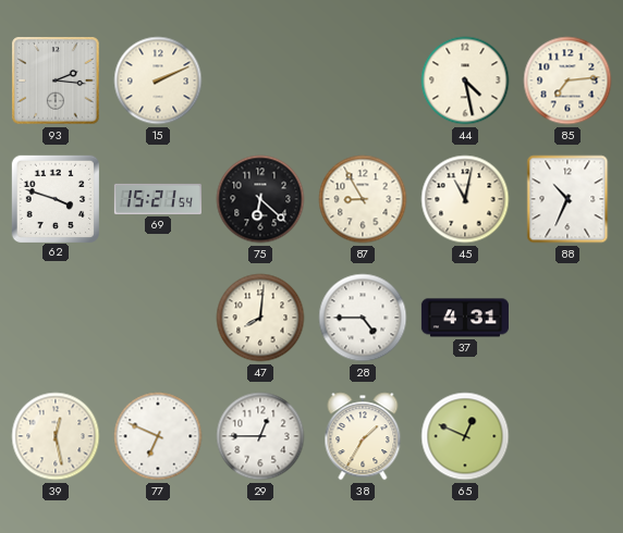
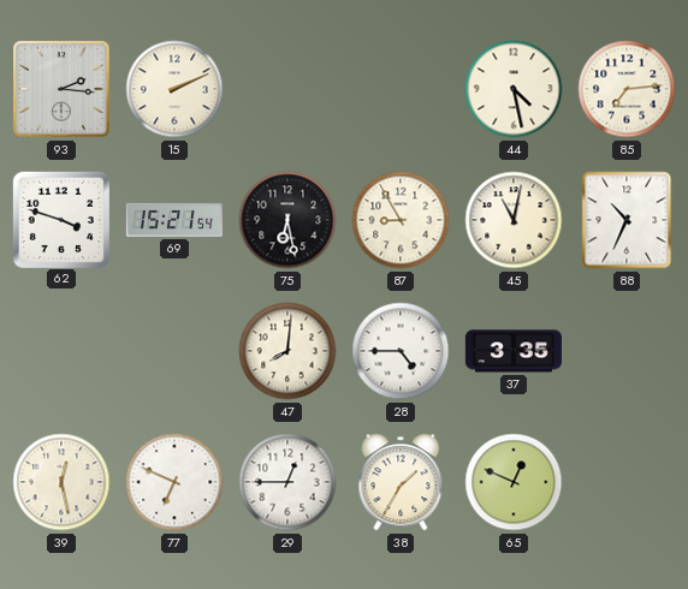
75: 6:22 -> 6:28
37: 4:31 -> 3:35
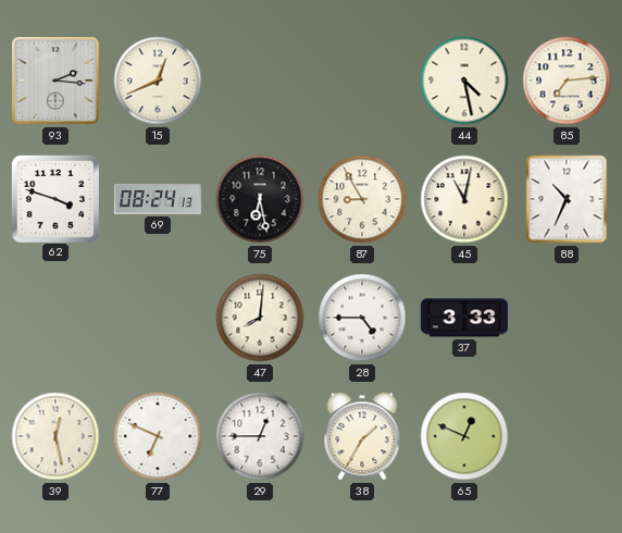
15: 2:11 -> 12:41
69: 15:21 -> 08:24
37: 3:35 -> 3:33
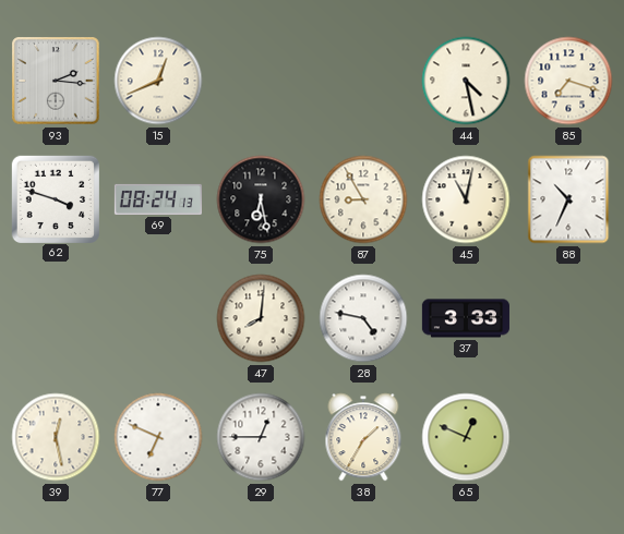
85: 7:14 -> 7:18
28: 4:45 -> 4:47
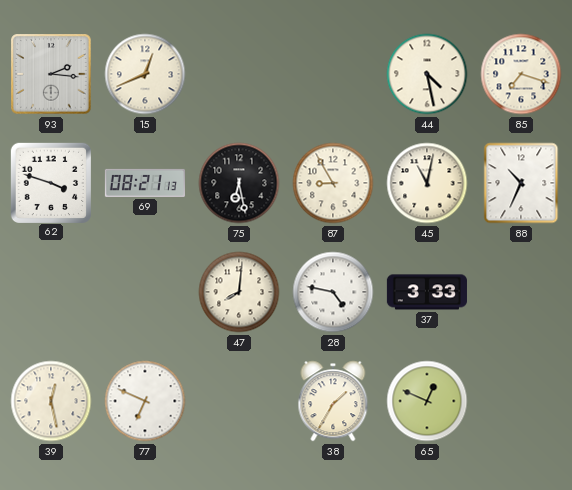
69: 08:24 -> 08:21
29: 12:45 -> none
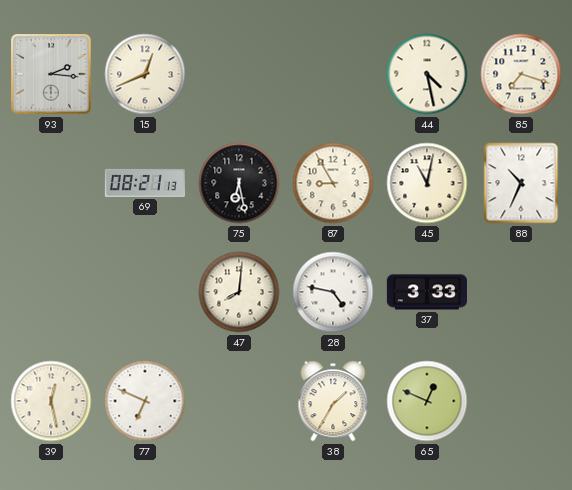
62: 3:48 -> none
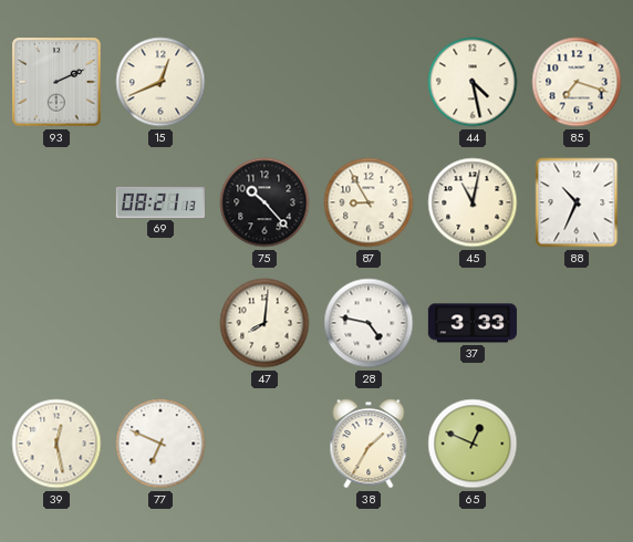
93: 2:16 -> 2:11
75: 6:28 -> 10:23
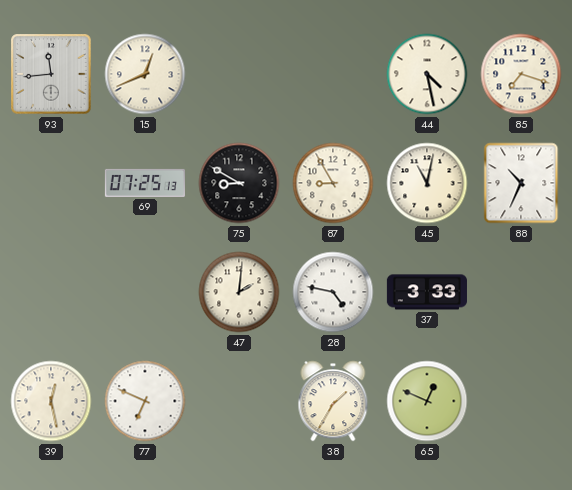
93: 2:11 -> 11:44
69: 08:21 -> 07:25
75: 10:23 -> 8:50
47: 8:01 -> 2:01
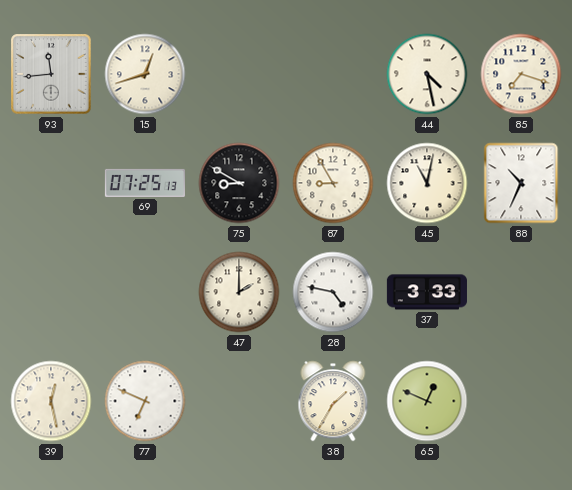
15: 12:41 -> 12:42
47: 2:01 -> 2:00
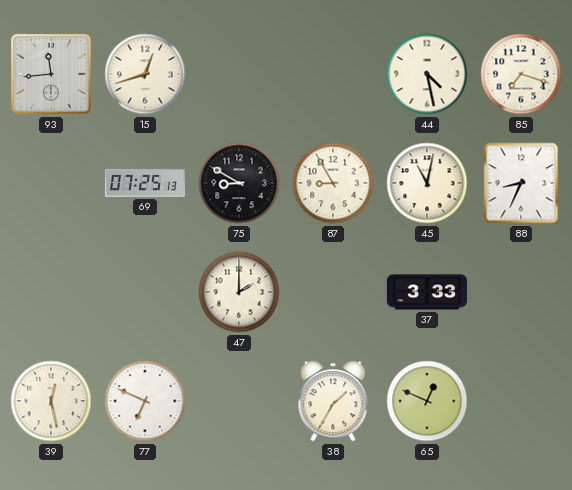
88: 10:34 -> 8:34
28: 4:47 -> none
